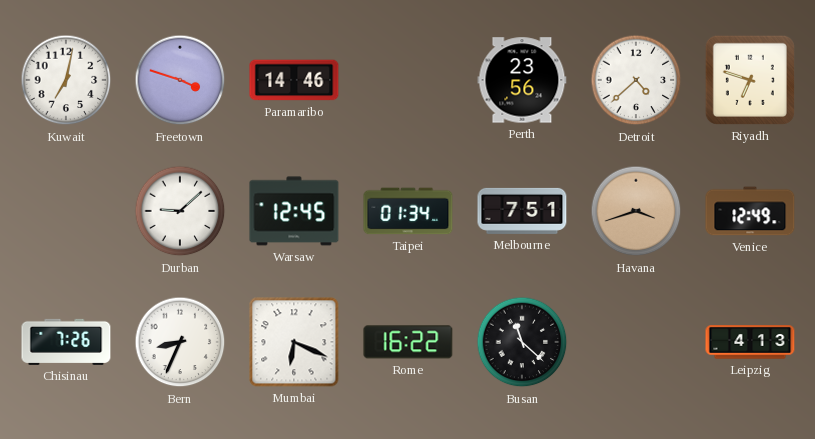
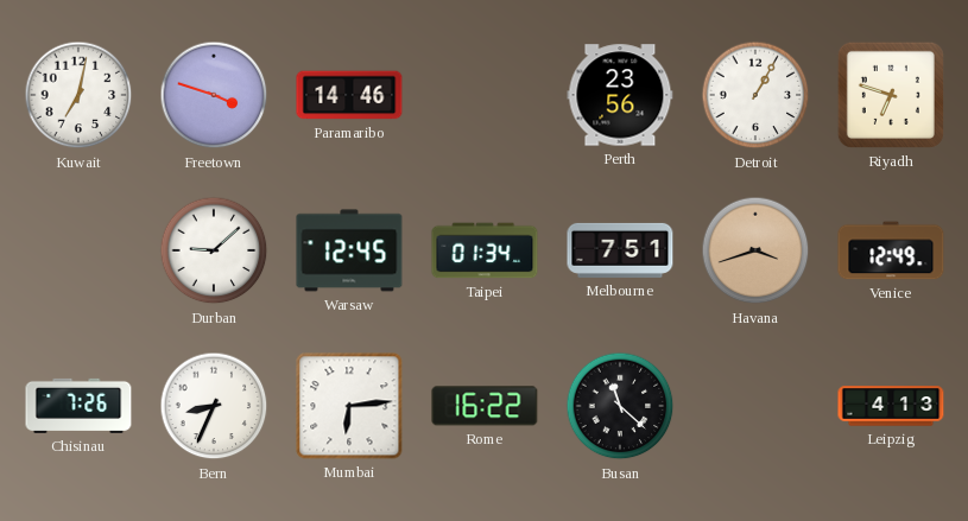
Detroit: 4:38 -> 1:05
Mumbai: 6:19 -> 6:14
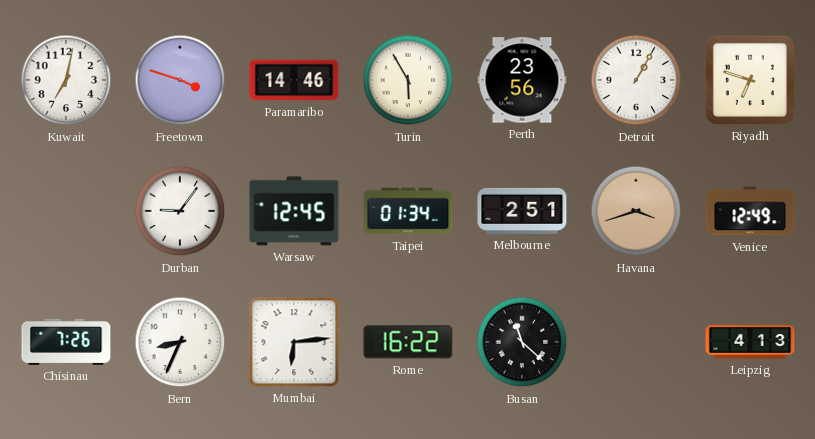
Turin: none -> 5:55
Durban: 9:08 -> 9:06
Melbourne: 7:51 -> 2:51
